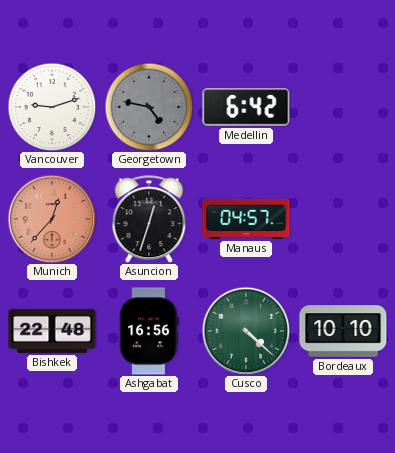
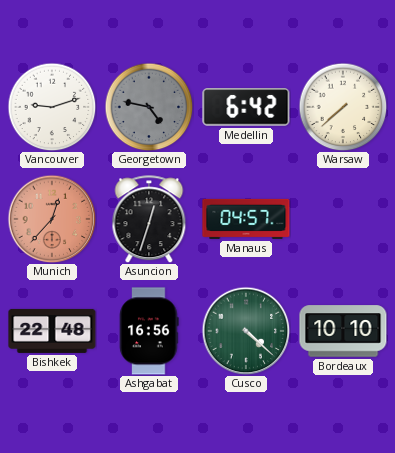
Warsaw: none -> 7:38
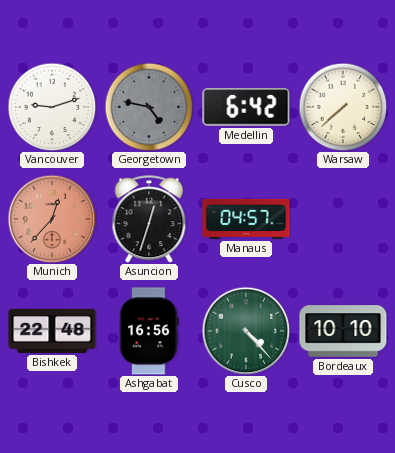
Cusco: 4:22 -> 4:23
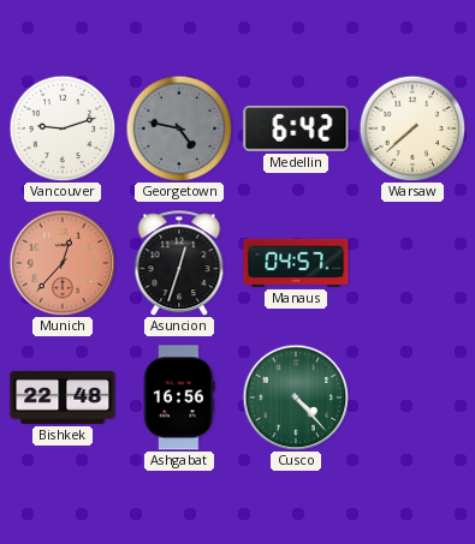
Bordeaux: 10:10 -> none
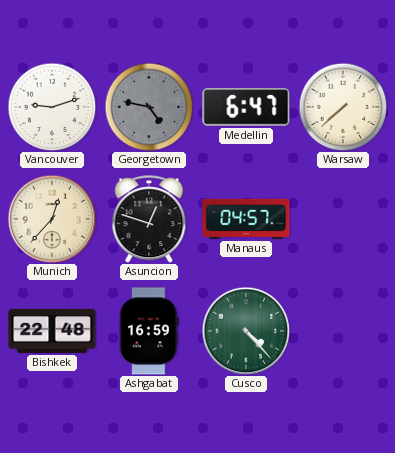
Medellin: 6:42 -> 6:47
Munich dial: salmon -> cream
Asuncion: 12:33 -> 12:48
Ashgabat: 16:56 -> 16:59
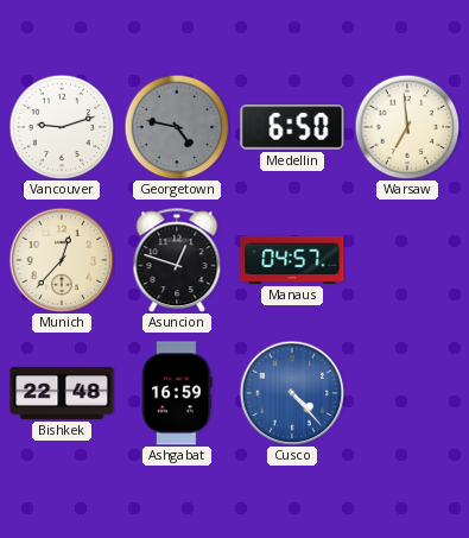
Medellin: 6:47 -> 6:50
Warsaw: 7:38 -> 6:59
Cusco dial: green -> blue
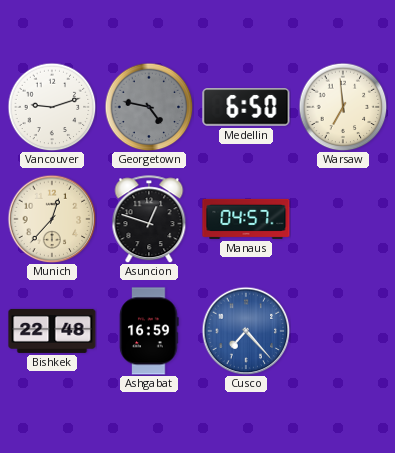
Cusco: 4:23 -> 7:23
